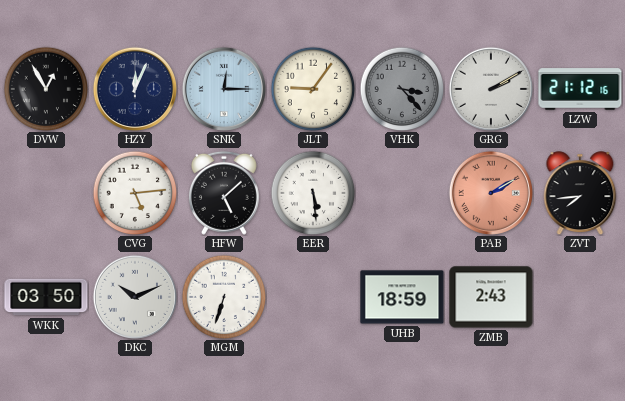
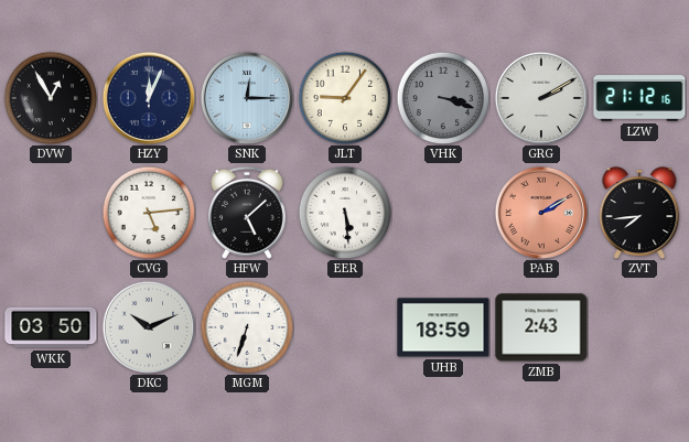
VHK: 3:23 -> 3:18
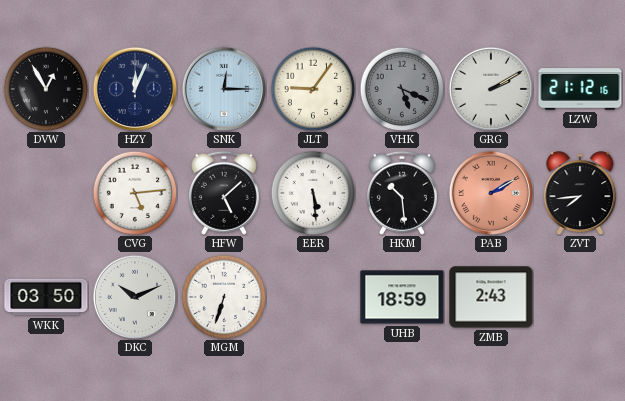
VHK: 3:18 -> 5:19
HKM: none -> 10:29
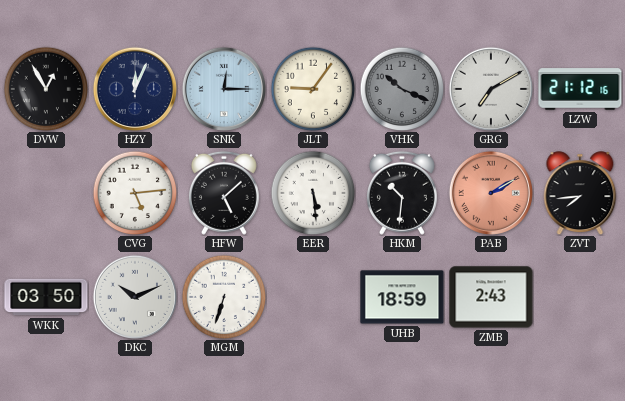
VHK: 5:19 -> 10:19
GRG: 2:10 -> 7:10
HKM: 10:29 -> 10:31
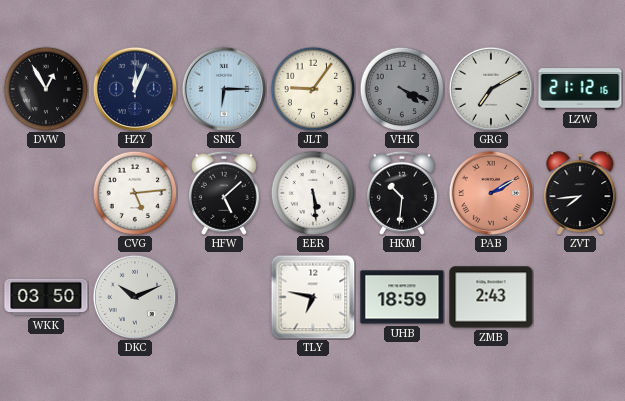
SNK: 12:15 -> 6:15
VHK: 10:19 -> 4:19
MGM: 6:33 -> none
TLY: none -> 6:47
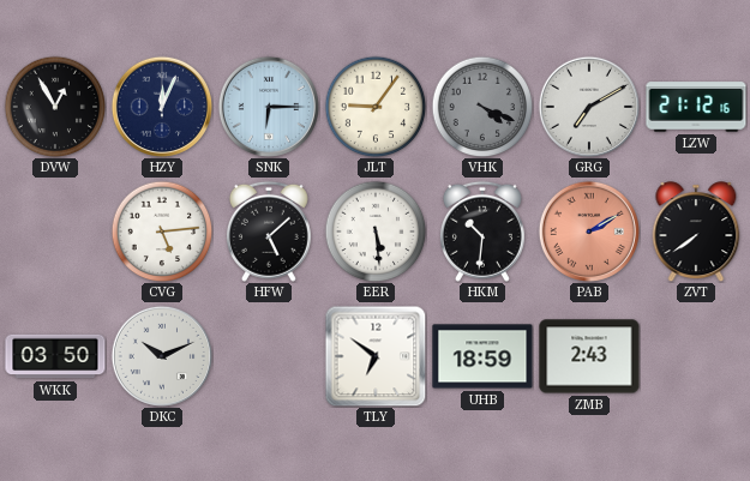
ZVT: 7:44 -> 7:39
TLY: 6:47 -> 6:51
